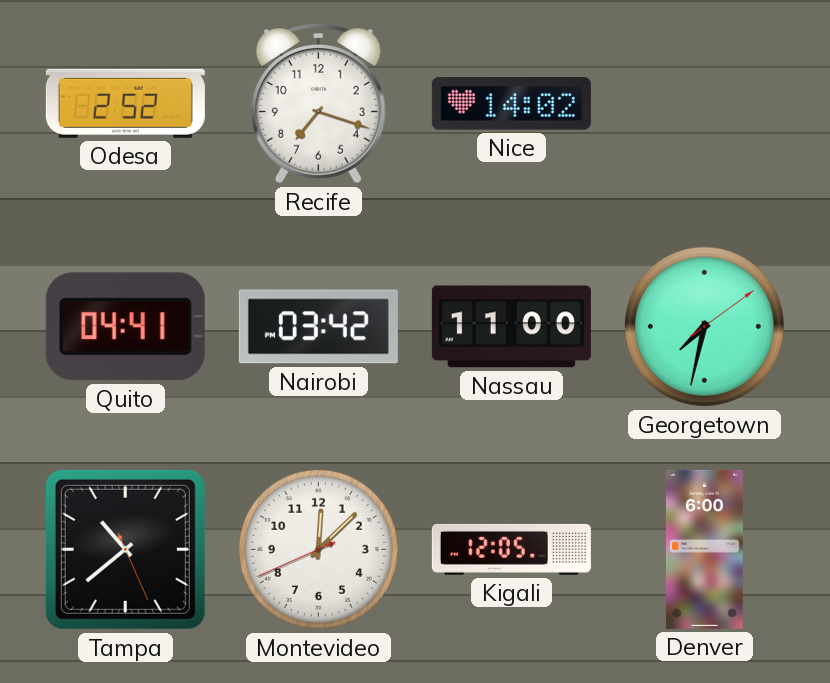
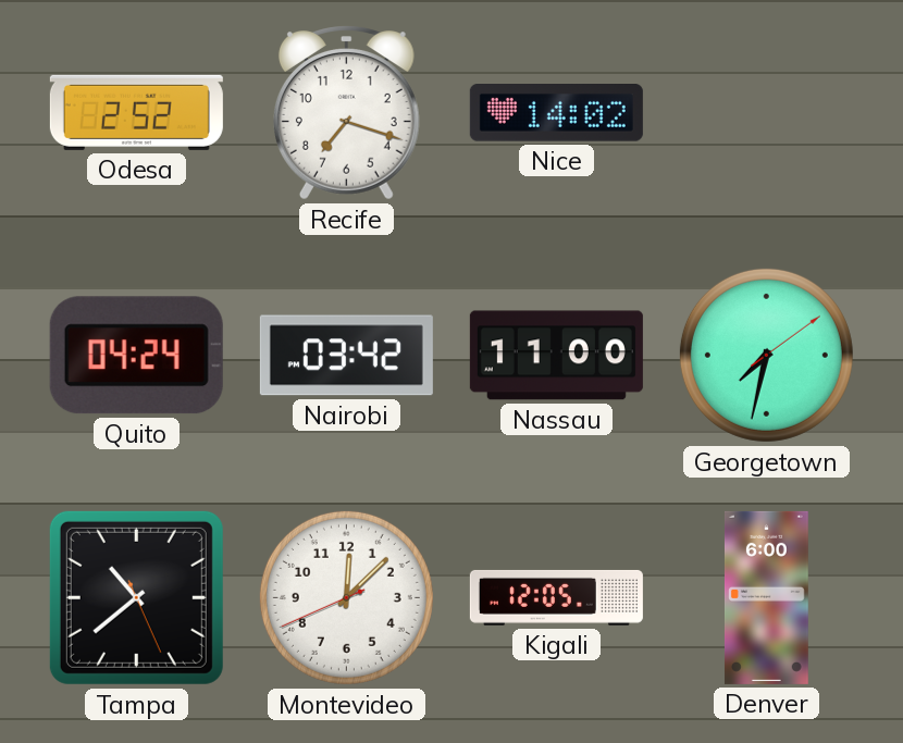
Quito: 04:41 -> 04:24
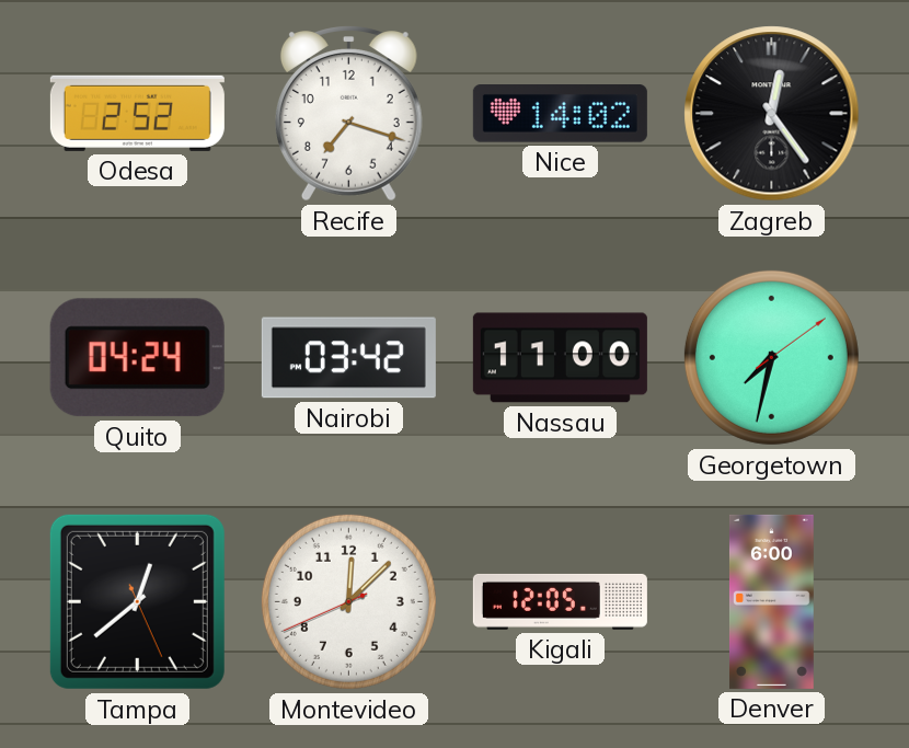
Zagreb: none -> 12:24
Tampa: 10:38 -> 12:38
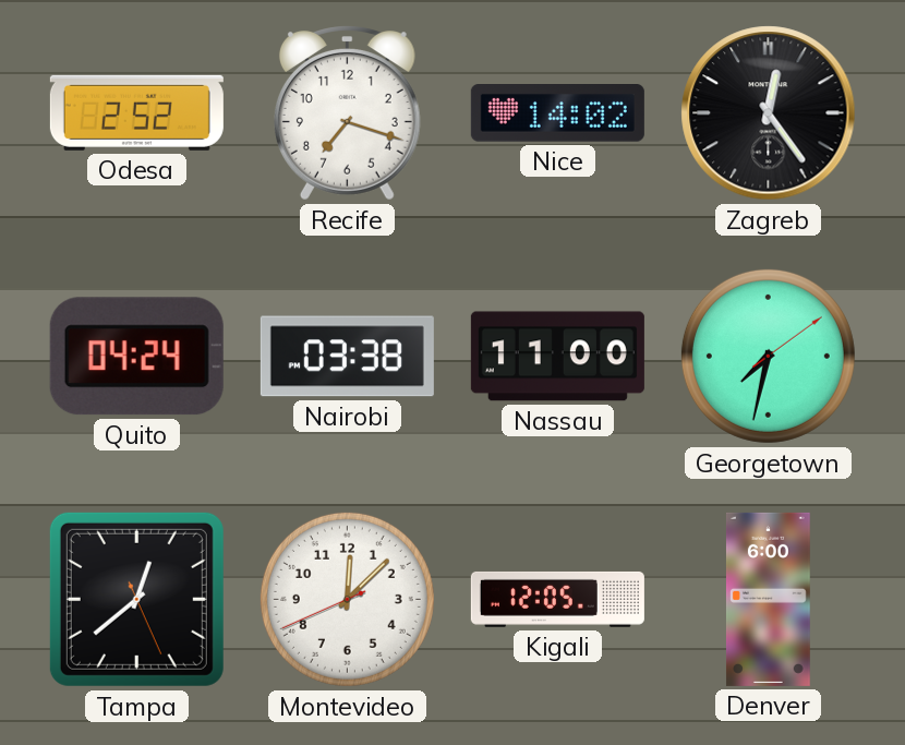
Nairobi: 03:42 -> 03:38
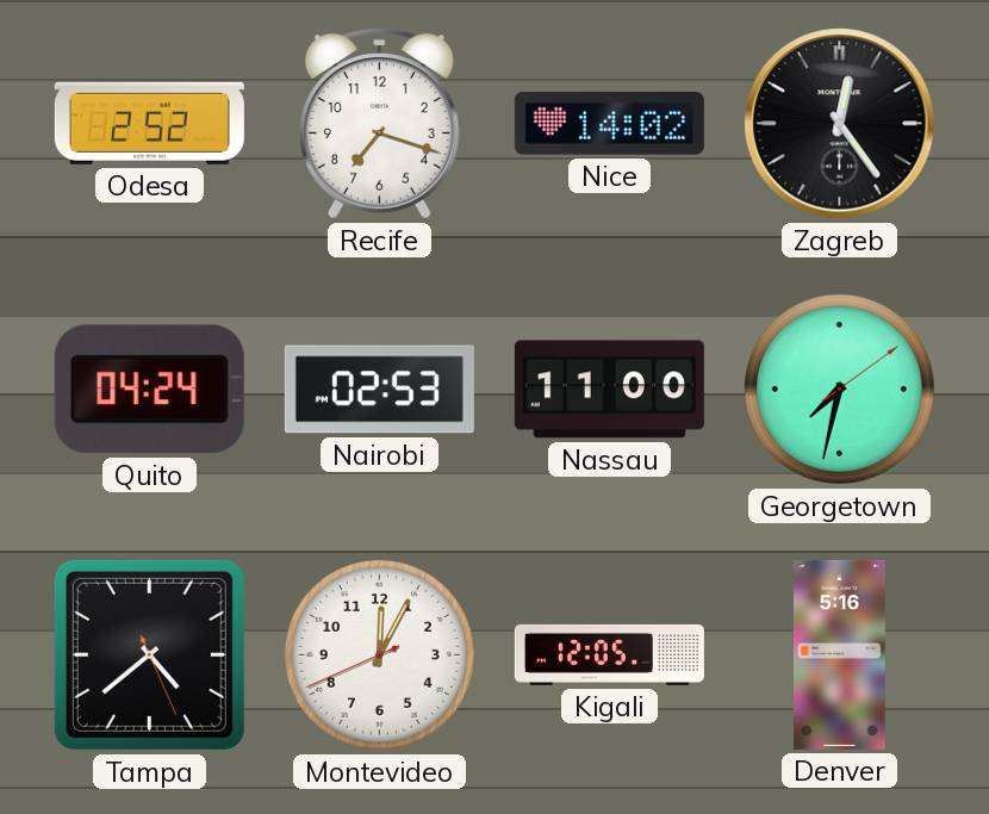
Nairobi: 03:38 -> 02:53
Tampa: 12:38 -> 4:38
Montevideo: 12:07 -> 12:04
Denver: 6:00 -> 5:16
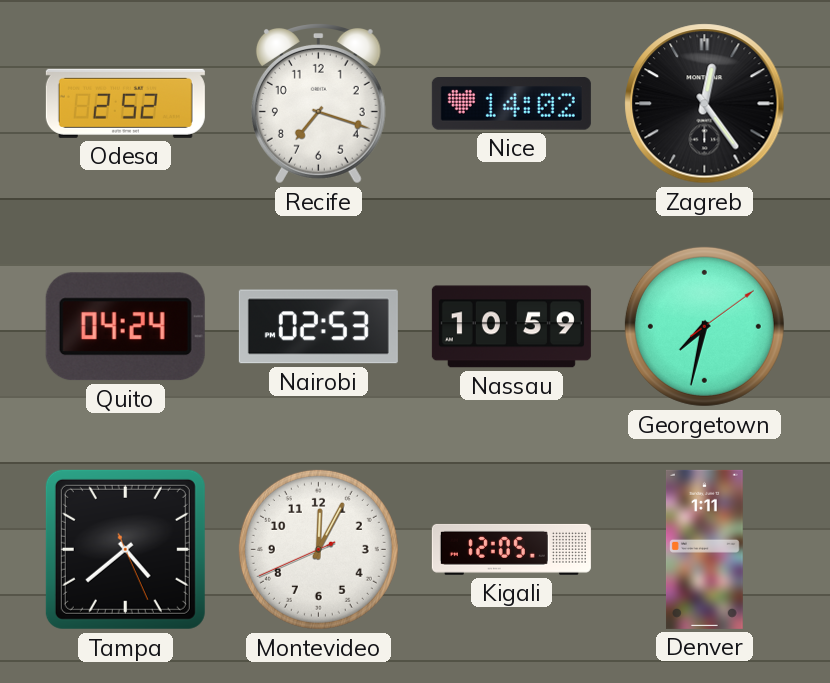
Nassau: 11:00 -> 10:59
Denver: 5:16 -> 1:11
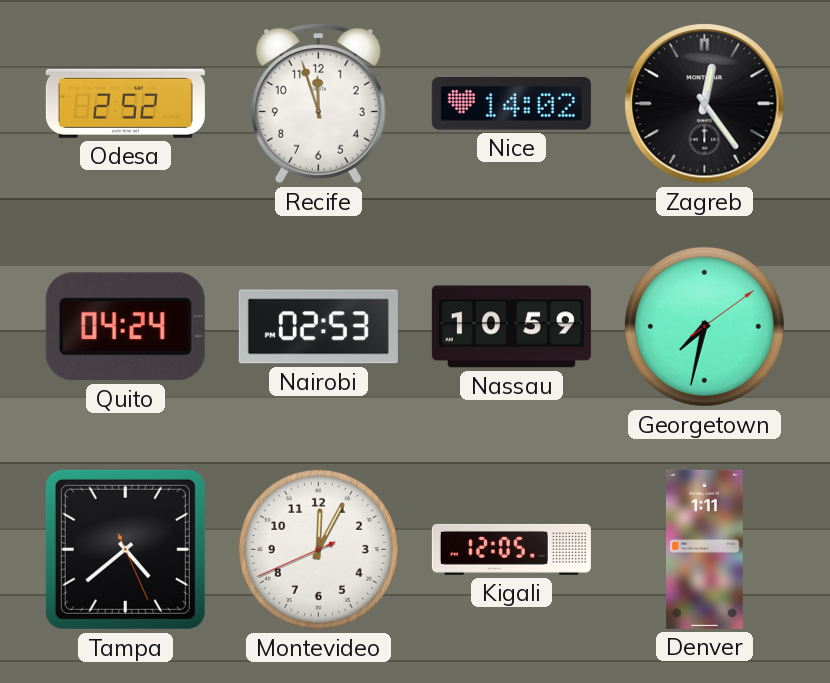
Recife: 7:18 -> 11:57
